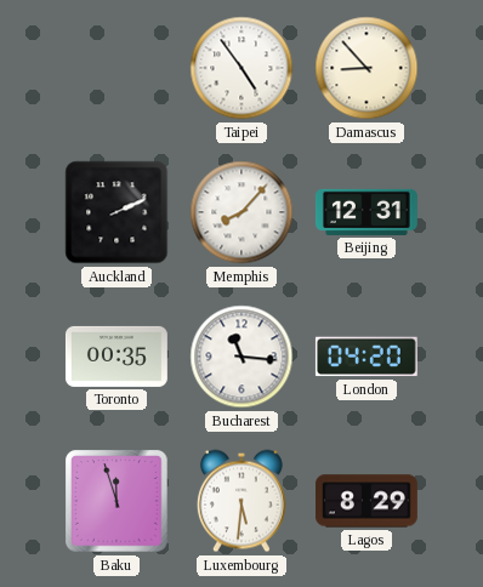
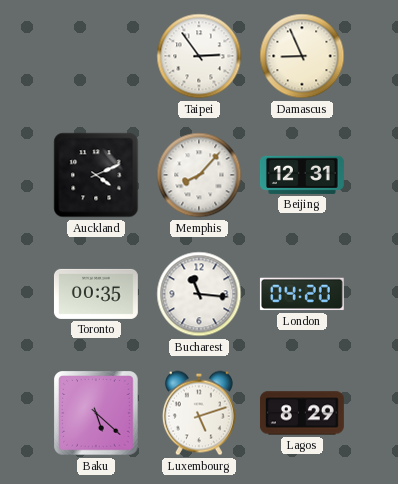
Taipei: 4:54 -> 2:54
Damascus: 8:53 -> 8:56
Auckland: 2:11 -> 4:11
Baku: 11:57 -> 5:22
Luxembourg: 5:31 -> 5:12
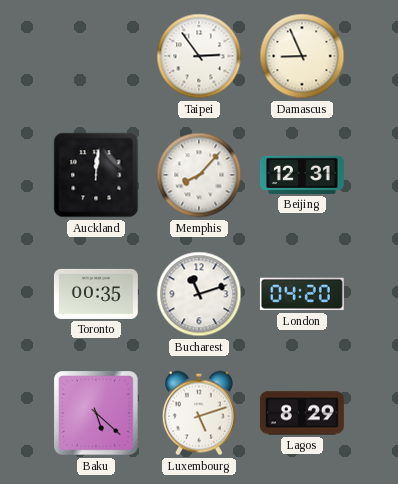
Auckland: 4:11 -> 12:01
Bucharest: 11:16 -> 11:12
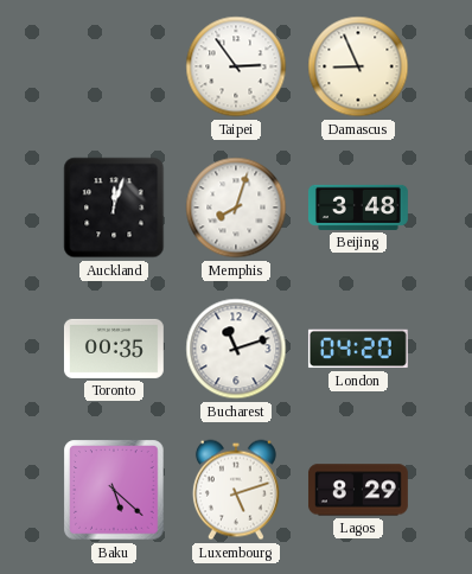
Auckland: 12:01 -> 12:03
Memphis: 8:07 -> 8:03
Beijing: 12:31 -> 3:48
